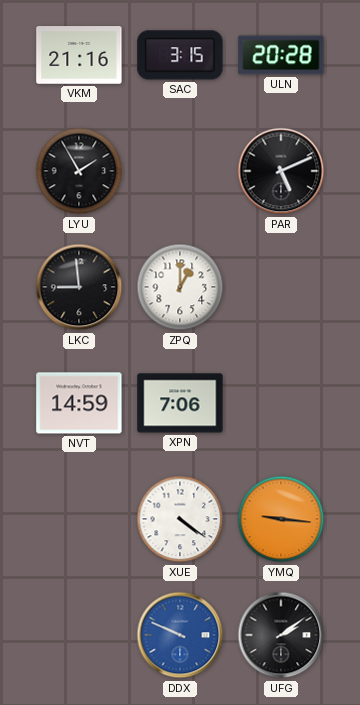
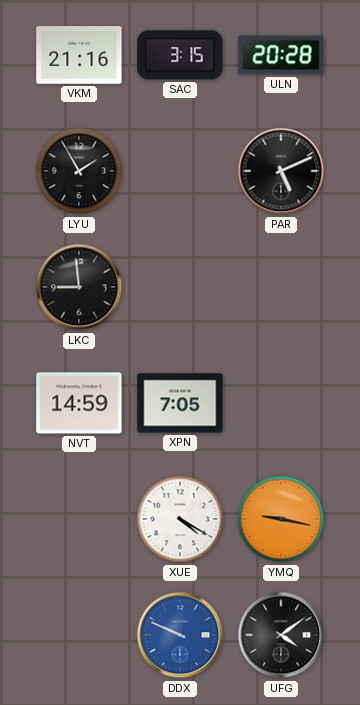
ZPQ: 1:00 -> none
XPN: 7:06 -> 7:05
XUE: 4:21 -> 4:20
YMQ: 9:16 -> 9:17
UFG: 2:09 -> 4:09
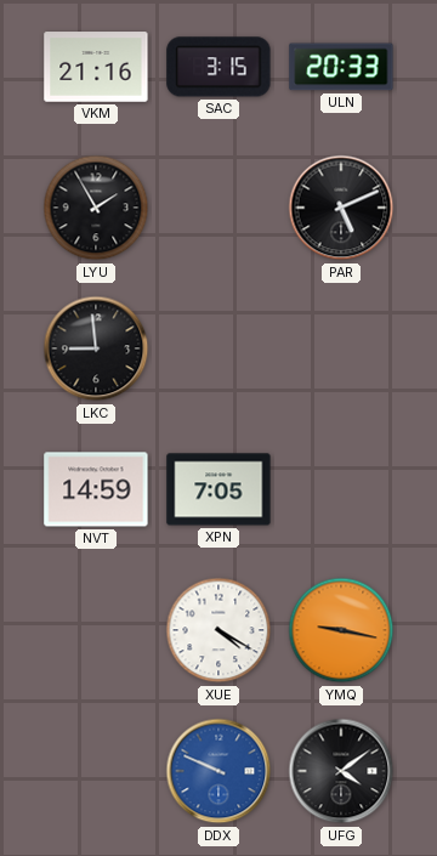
ULN: 20:28 -> 20:33
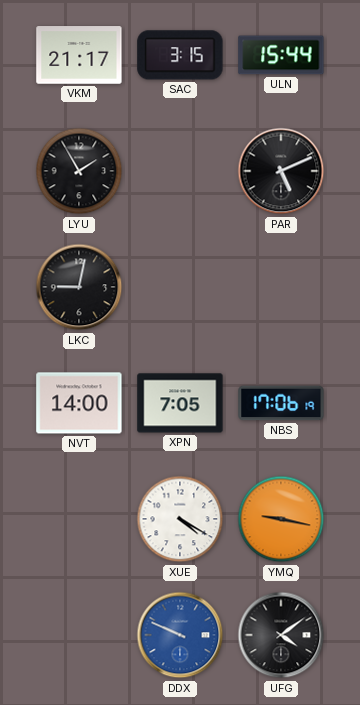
VKM: 21:16 -> 21:17
ULN: 20:33 -> 15:44
LKC: 8:59 -> 9:02
NVT: 14:59 -> 14:00
NBS: none -> 17:06
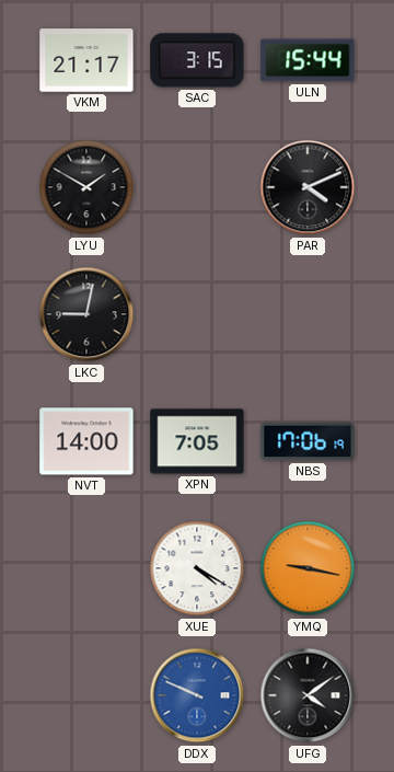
LYU: 1:55 -> 1:50
PAR: 5:11 -> 4:11
